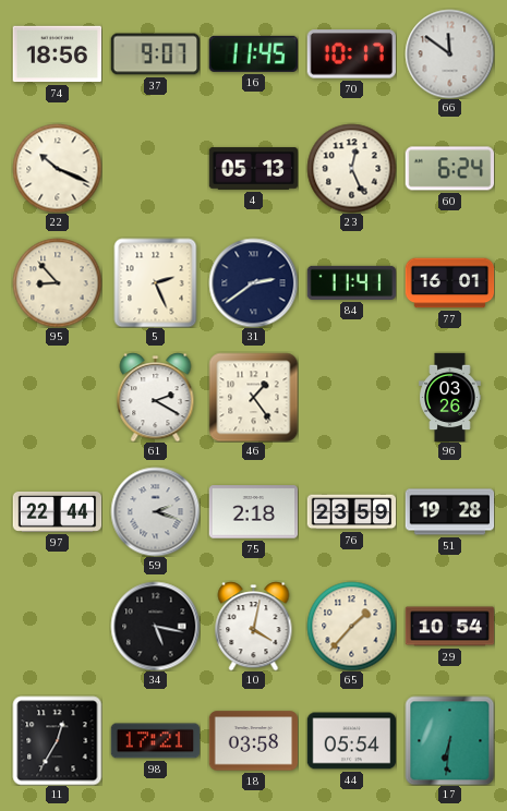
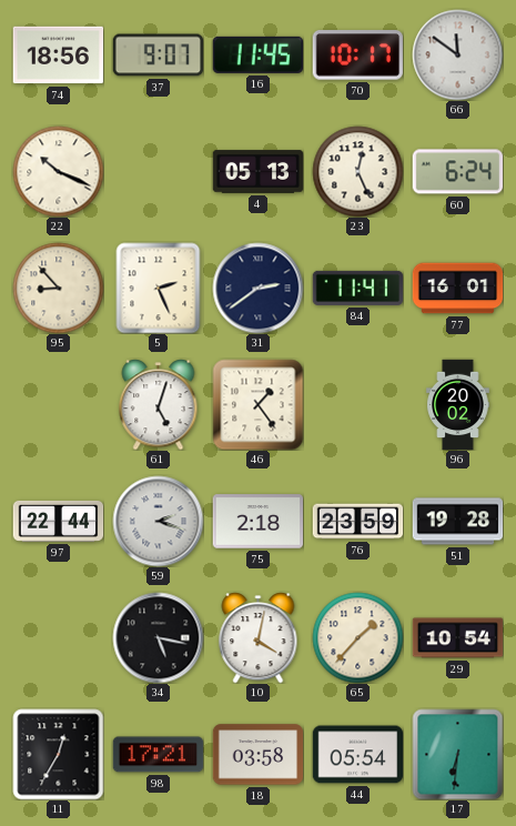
61: 2:20 -> 5:03
96: 03:26 -> 20:02
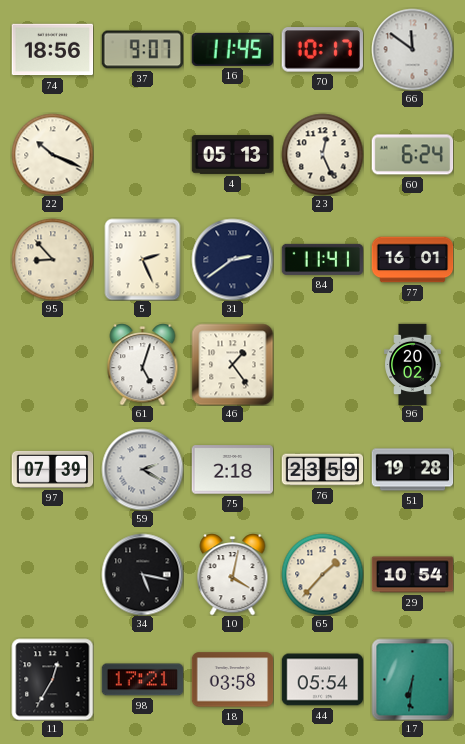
97: 22:44 -> 07:39
59: 2:18 -> 2:20
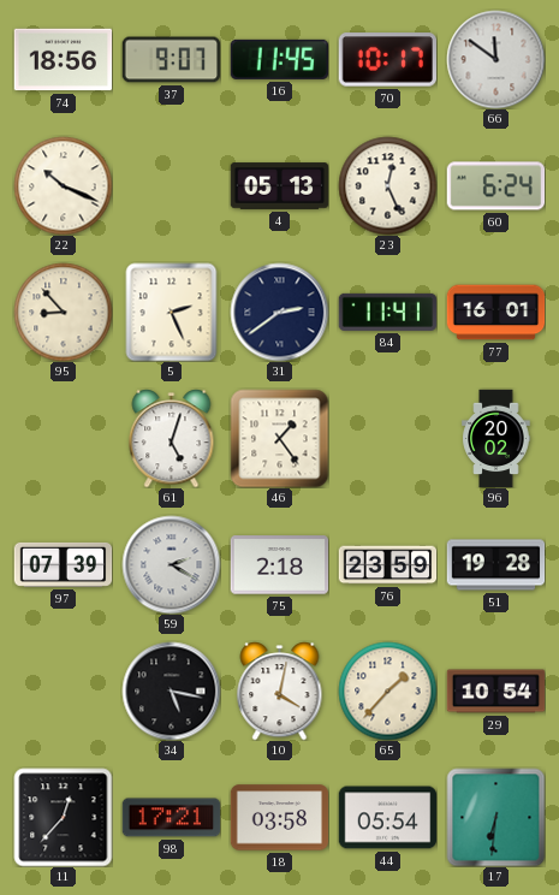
11: 12:35 -> 12:37
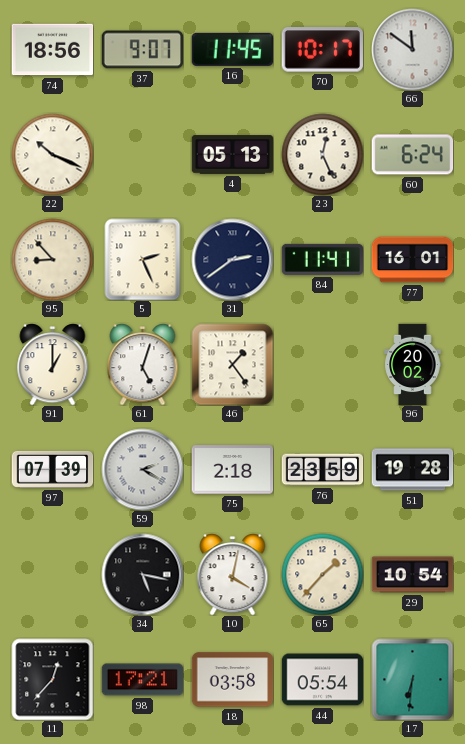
91: none -> 1:00
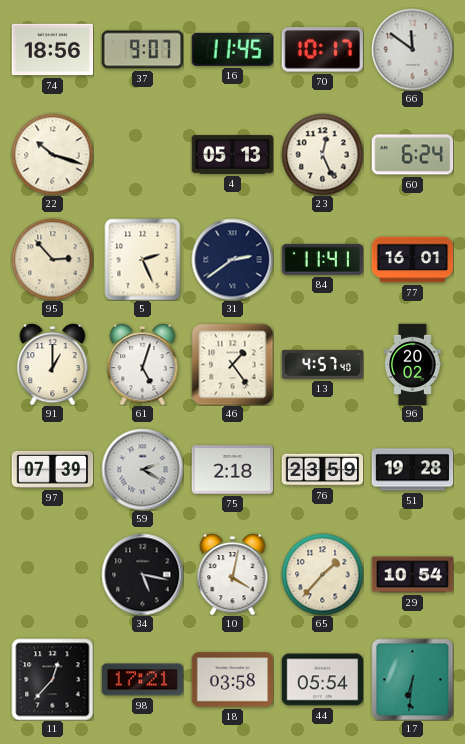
22: 10:19 -> 10:18
95: 8:53 -> 2:53
13: none -> 4:57
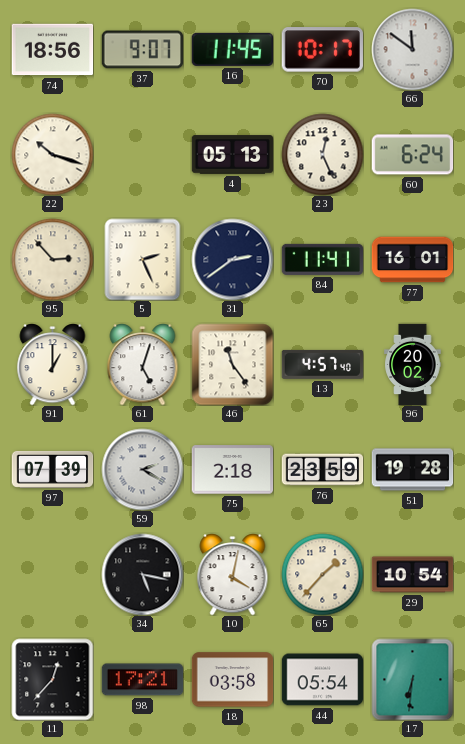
46: 1:24 -> 11:24
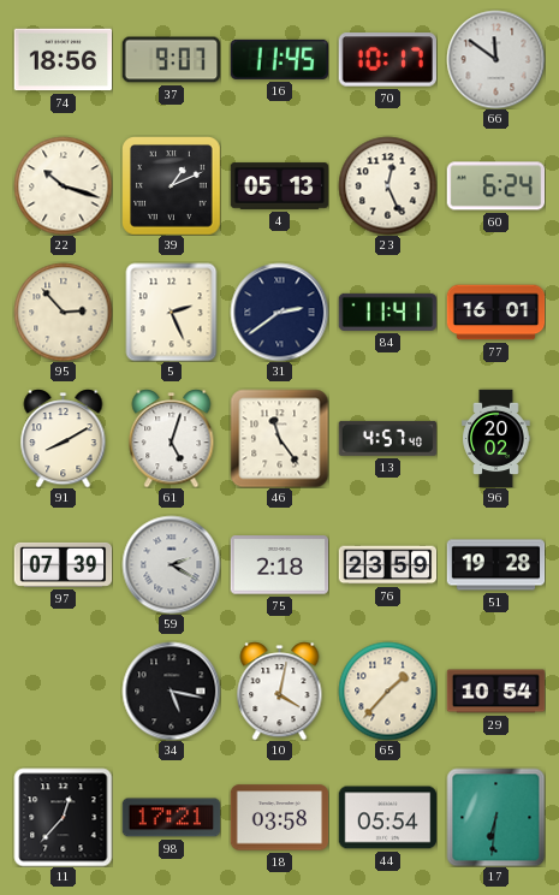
39: none -> 1:11
91: 1:00 -> 8:10
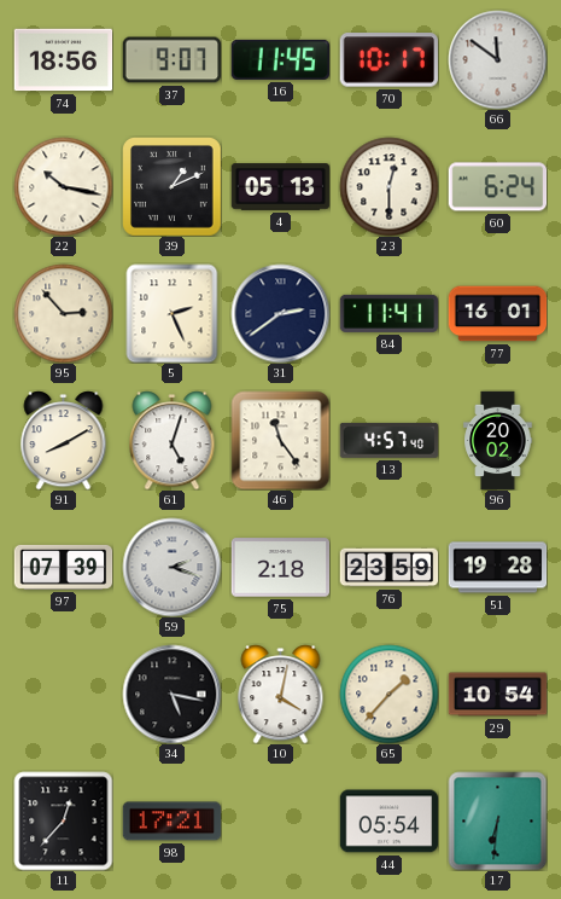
22: 10:18 -> 10:17
23: 12:26 -> 12:30
59: 2:20 -> 2:18
18: 03:58 -> none
